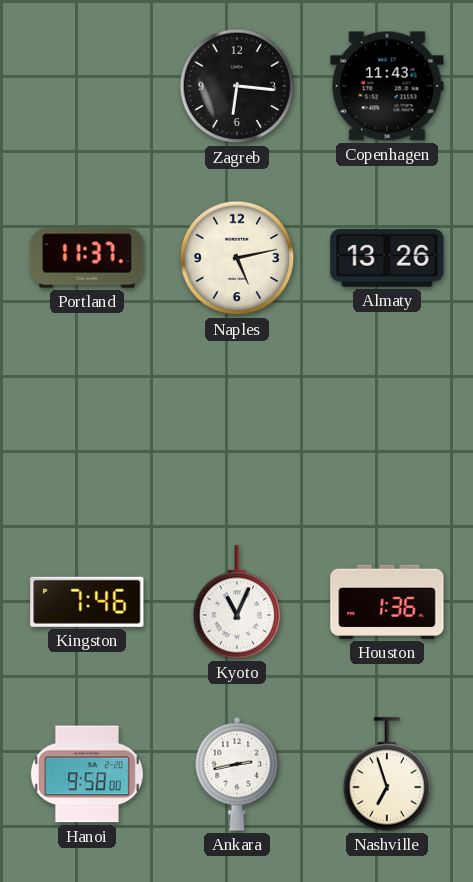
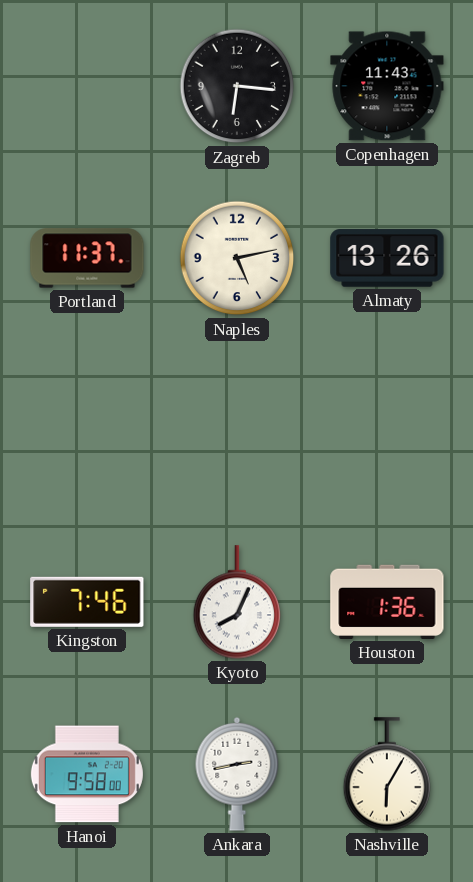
Kyoto: 11:04 -> 8:04
Nashville: 6:57 -> 6:05
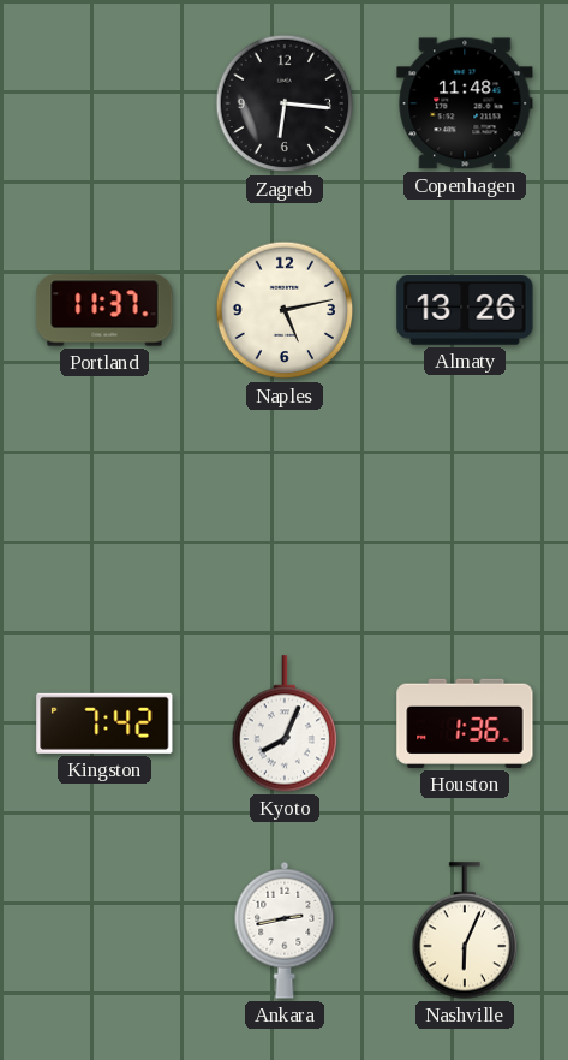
Copenhagen: 11:43 -> 11:48
Kingston: 7:46 -> 7:42
Hanoi: 9:58 -> none
Nashville: 6:05 -> 6:04
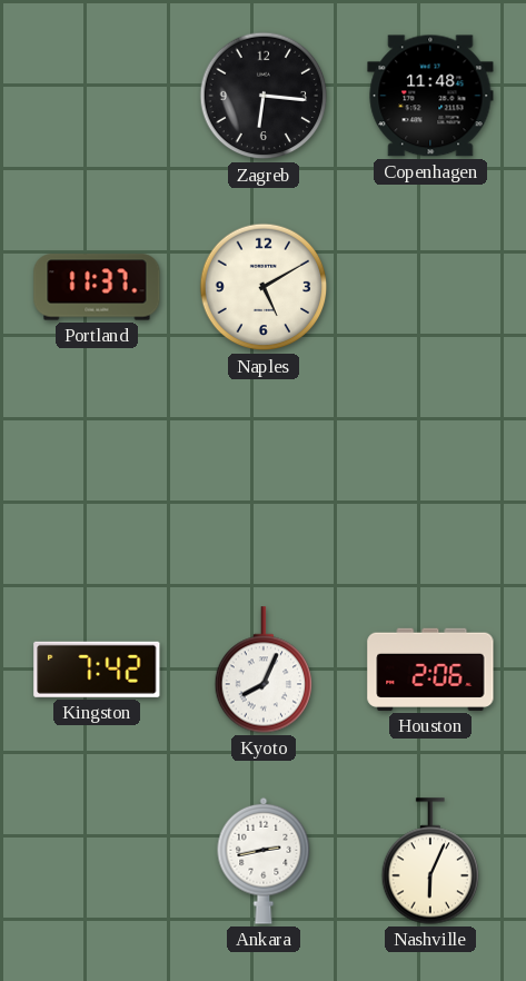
Naples: 5:13 -> 5:10
Almaty: 13:26 -> none
Houston: 1:36 -> 2:06
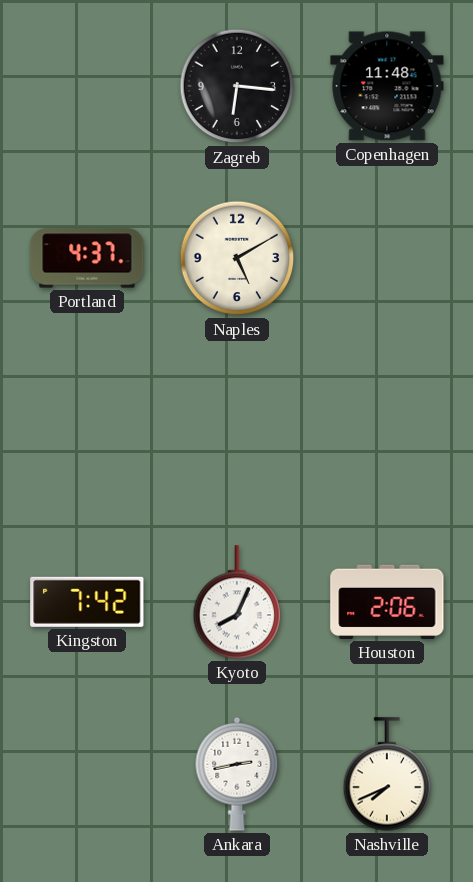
Portland: 11:37 -> 4:37
Nashville: 6:04 -> 7:41
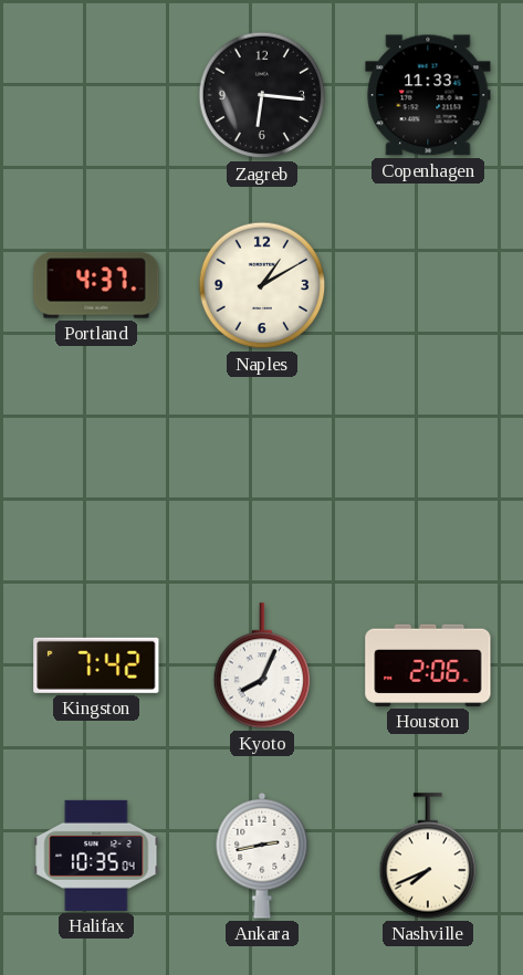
Copenhagen: 11:48 -> 11:33
Naples: 5:10 -> 1:10
Halifax: none -> 10:35
